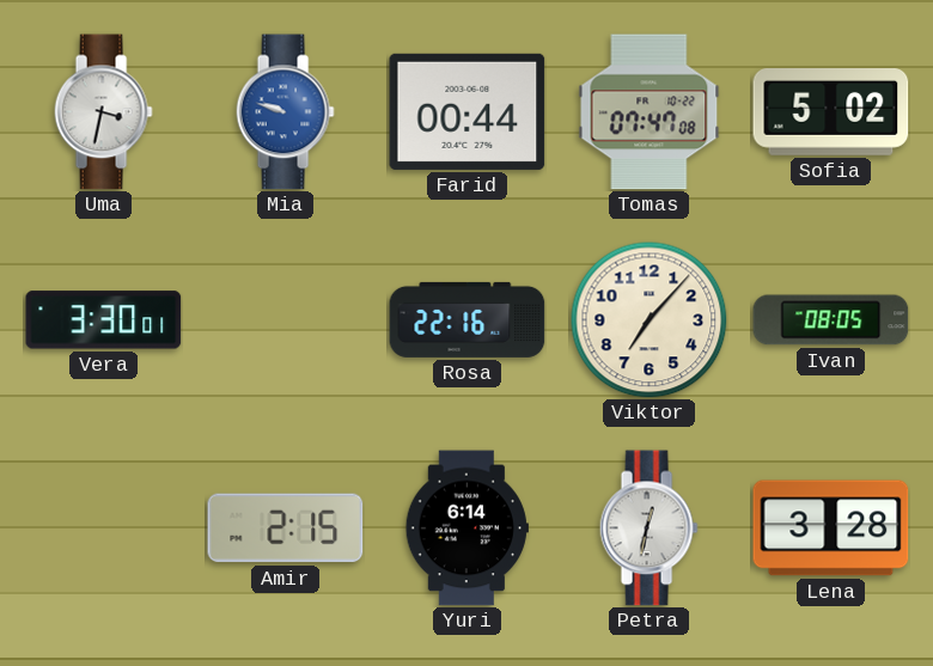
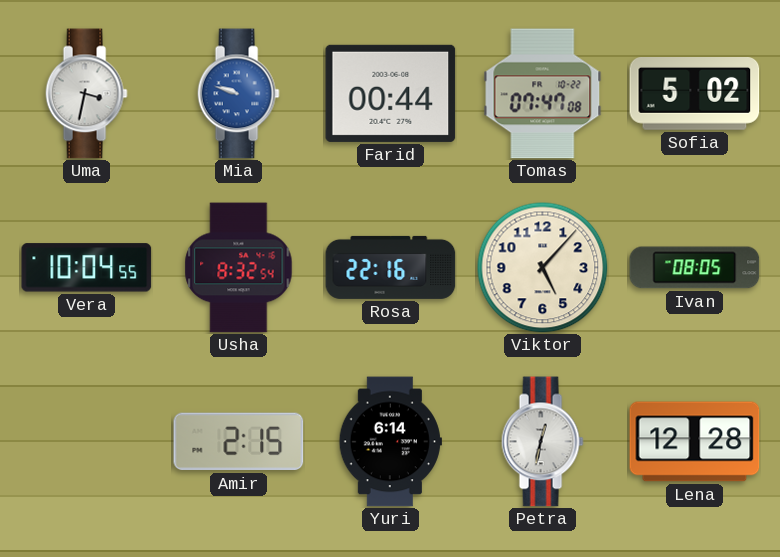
Vera: 3:30 -> 10:04
Usha: none -> 8:32
Viktor: 7:07 -> 5:07
Lena: 3:28 -> 12:28
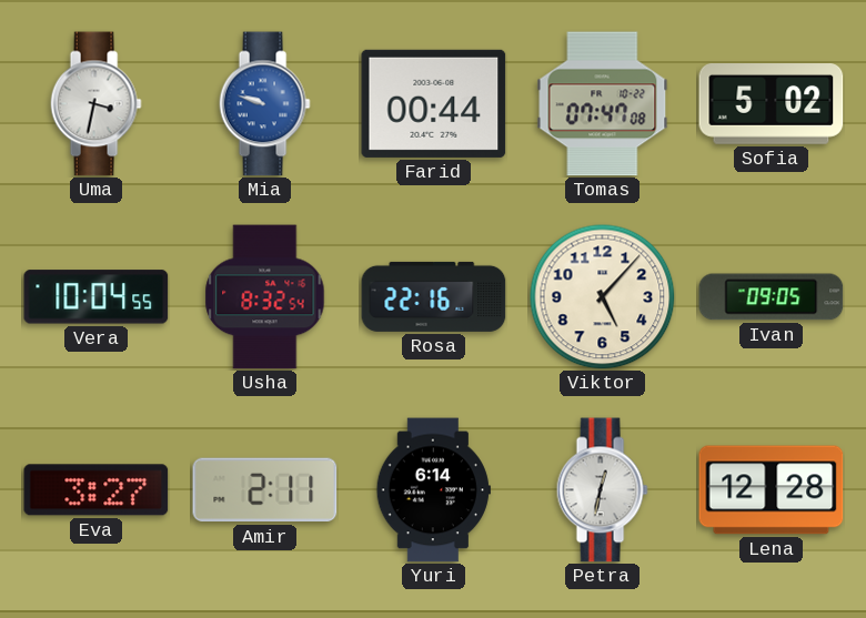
Ivan: 08:05 -> 09:05
Eva: none -> 3:27
Amir: 2:15 -> 2:11
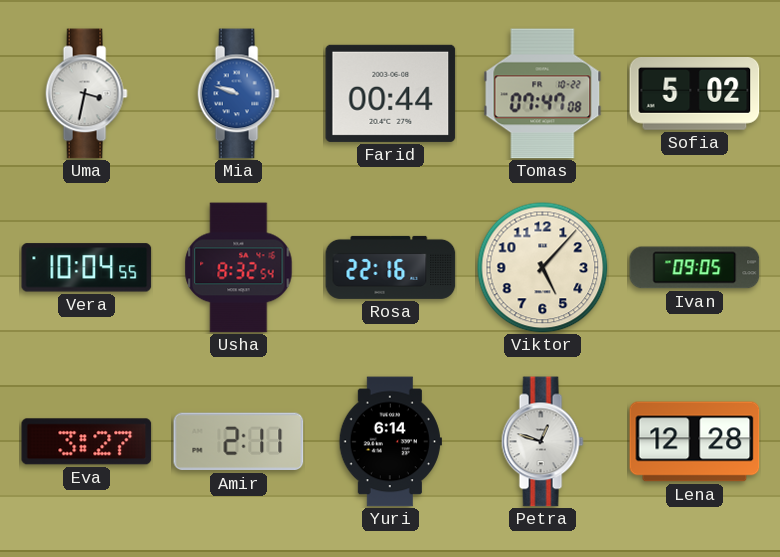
Petra: 12:32 -> 12:48
